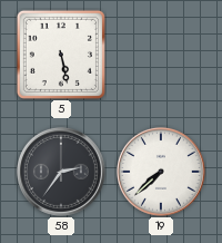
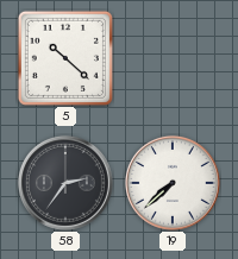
5: 5:28 -> 10:22
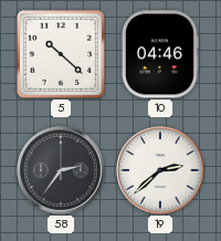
10: none -> 04:46
19: 7:38 -> 2:38
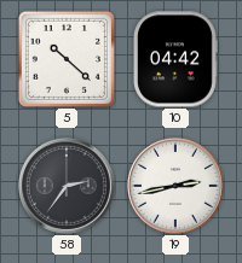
10: 04:46 -> 04:42
19: 2:38 -> 2:43
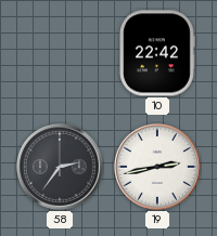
5: 10:22 -> none
10: 04:42 -> 22:42
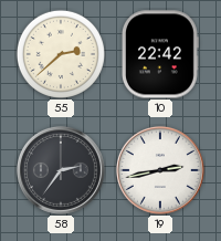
55: none -> 2:38
